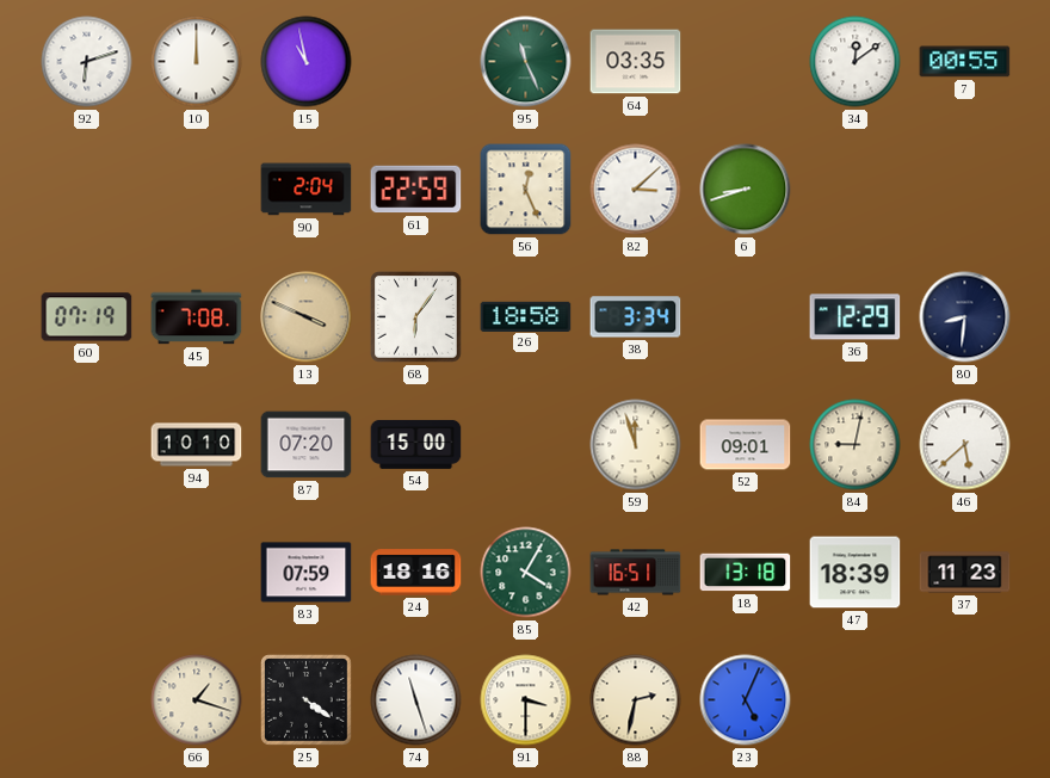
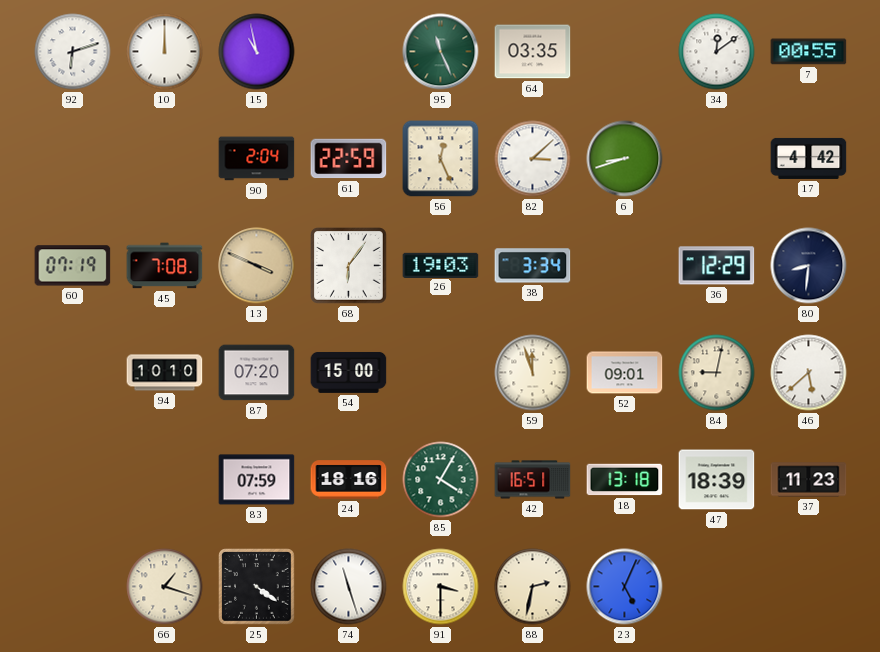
17: none -> 4:42
26: 18:58 -> 19:03
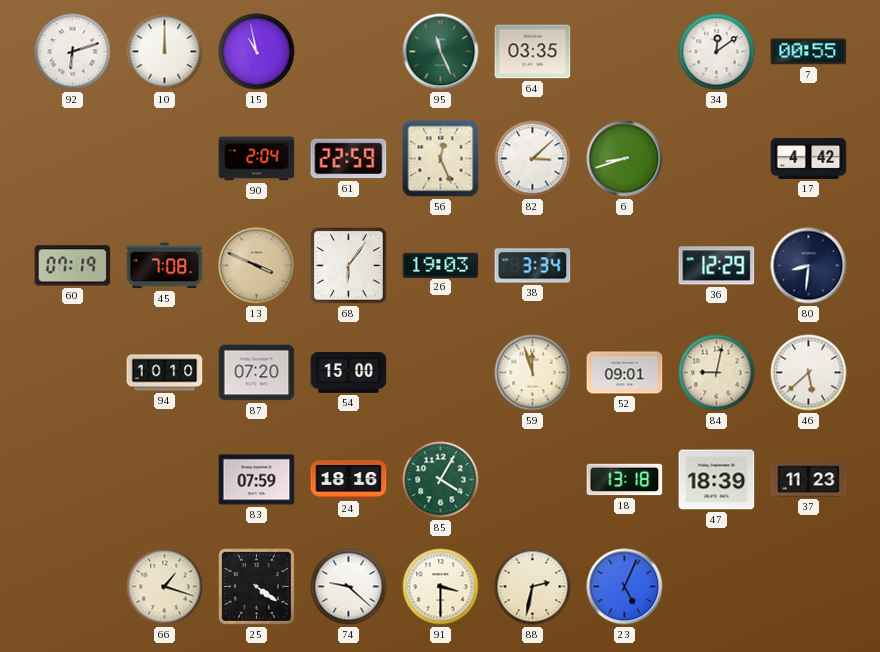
42: 16:51 -> none
74: 11:27 -> 9:22
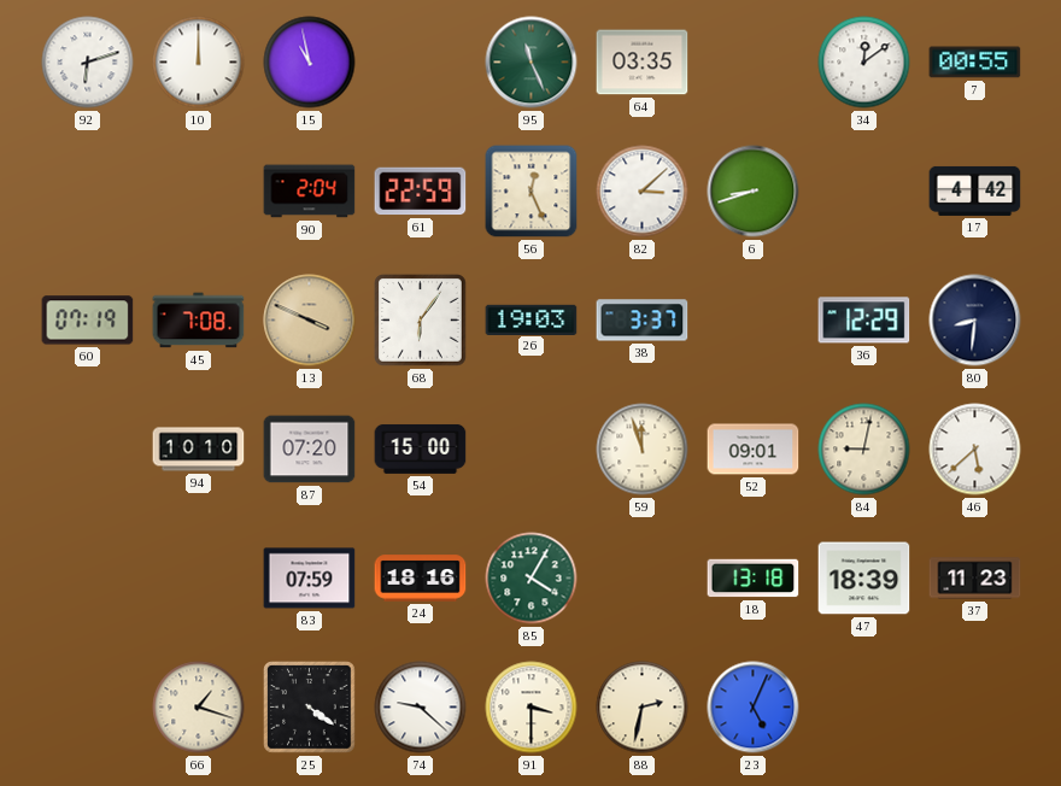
38: 3:34 -> 3:37
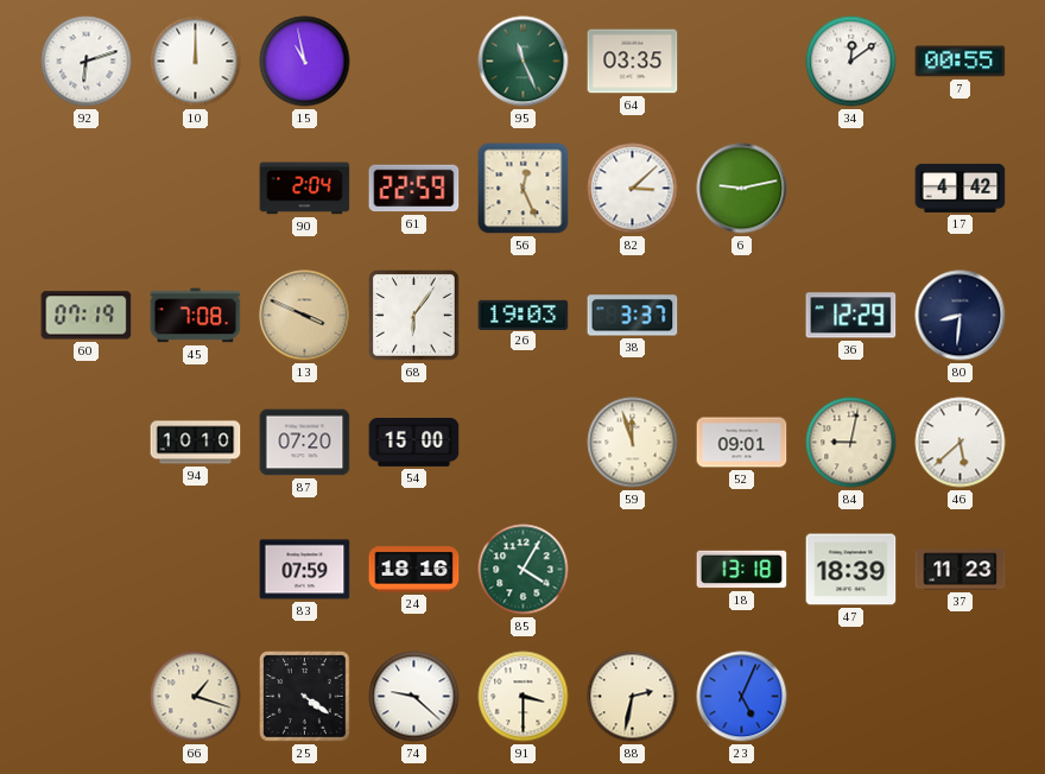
6: 8:42 -> 9:13
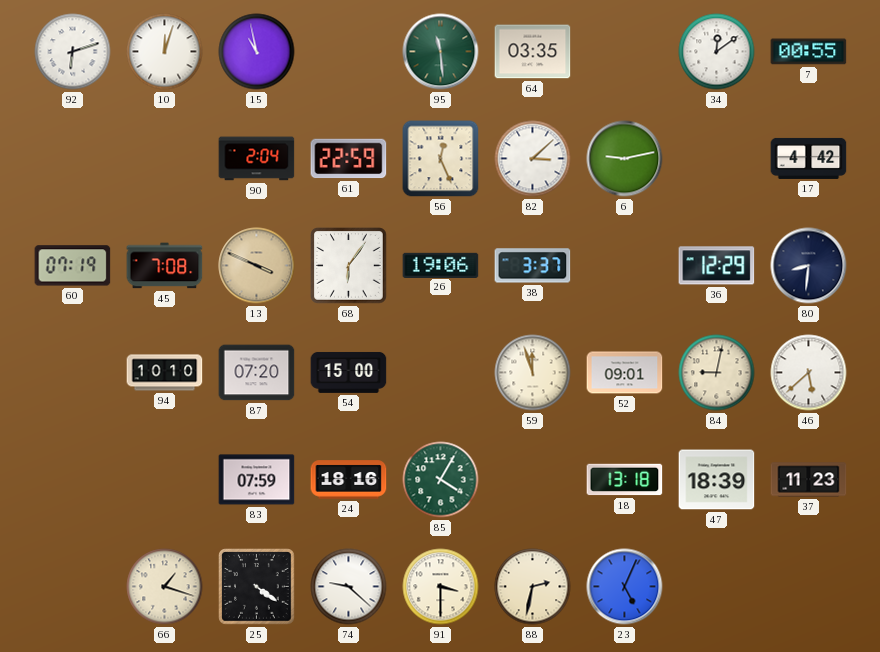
10: 12:00 -> 12:03
95: 11:26 -> 11:29
26: 19:03 -> 19:06
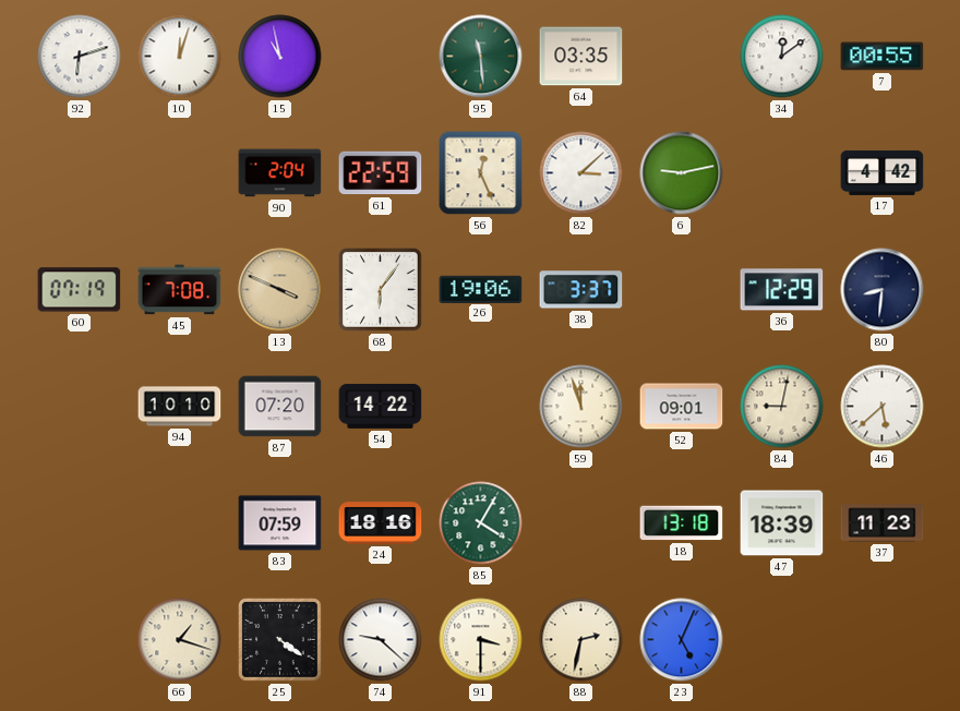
54: 15:00 -> 14:22
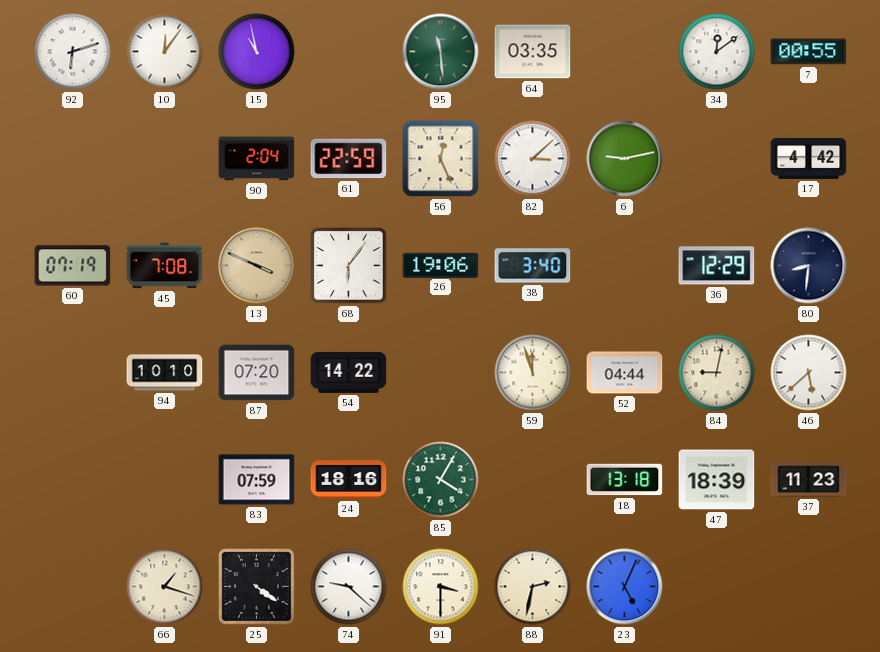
10: 12:03 -> 12:06
38: 3:37 -> 3:40
52: 09:01 -> 04:44
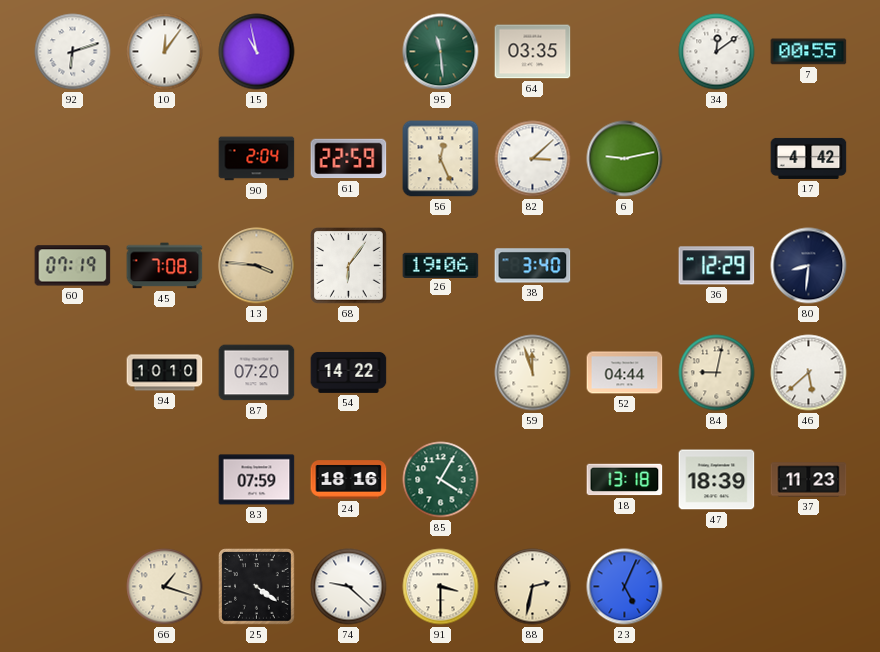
13: 3:49 -> 3:46
